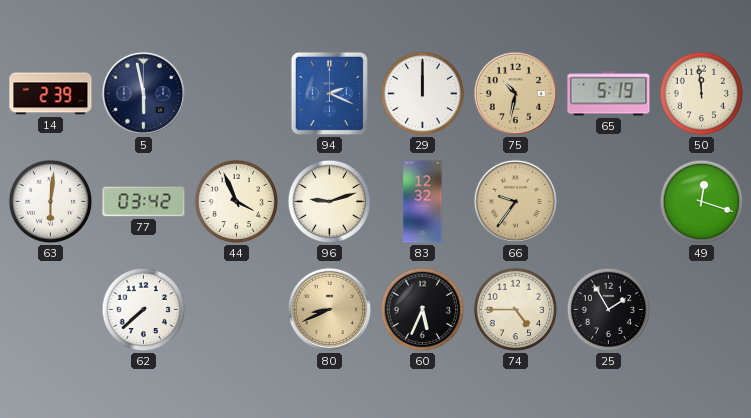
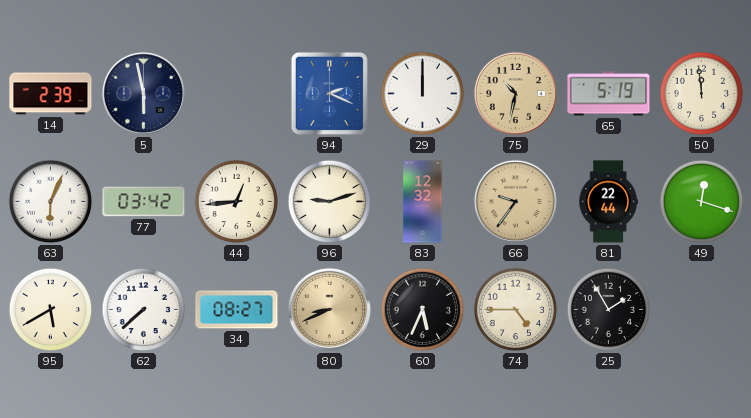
63: 6:01 -> 6:04
44: 3:56 -> 12:44
81: none -> 22:44
95: none -> 5:40
34: none -> 08:27
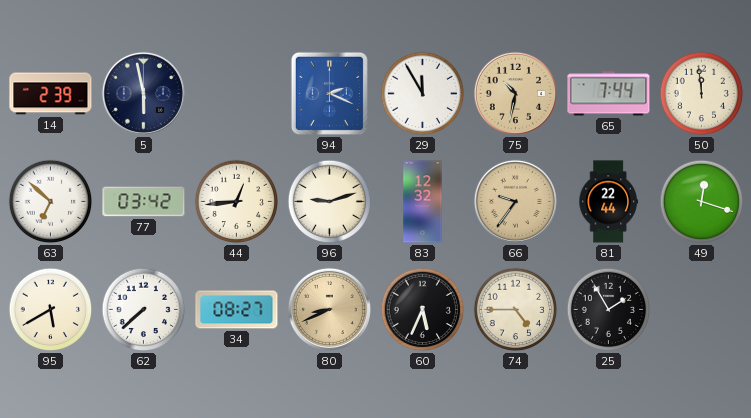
29: 12:00 -> 11:55
65: 5:19 -> 7:44
63: 6:04 -> 6:52
